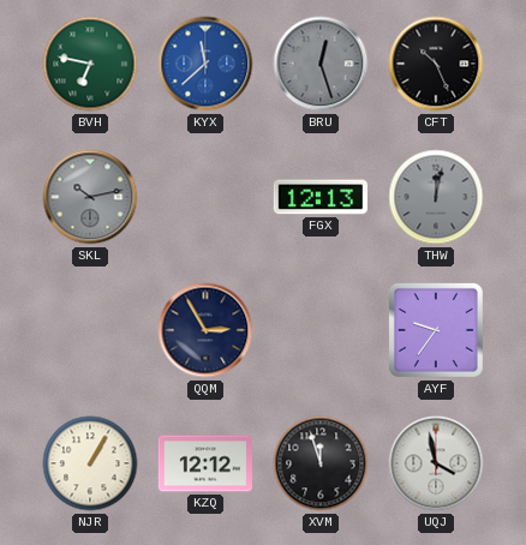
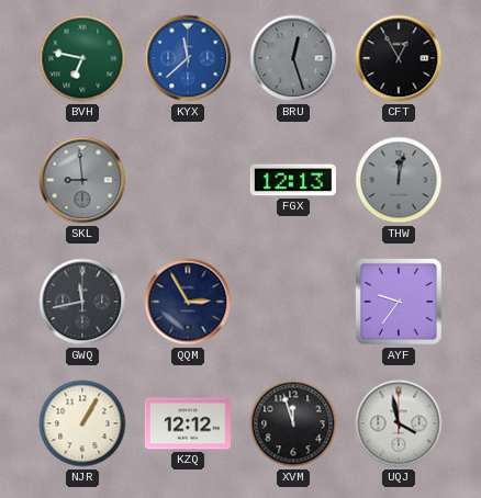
CFT: 10:26 -> 12:55
SKL: 10:13 -> 8:59
GWQ: none -> 11:43
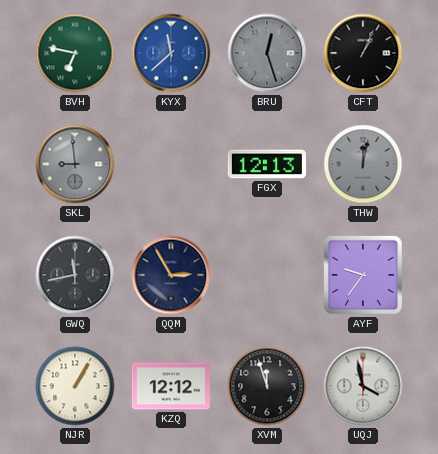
CFT: 12:55 -> 1:04
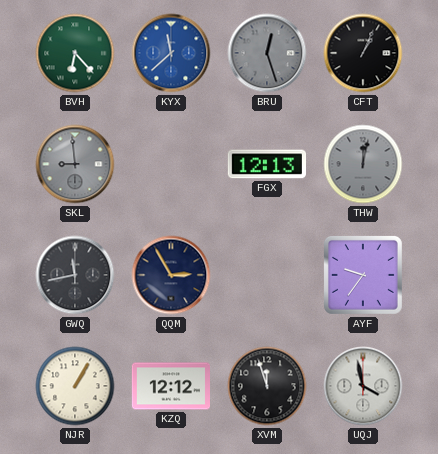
BVH: 6:47 -> 6:23
